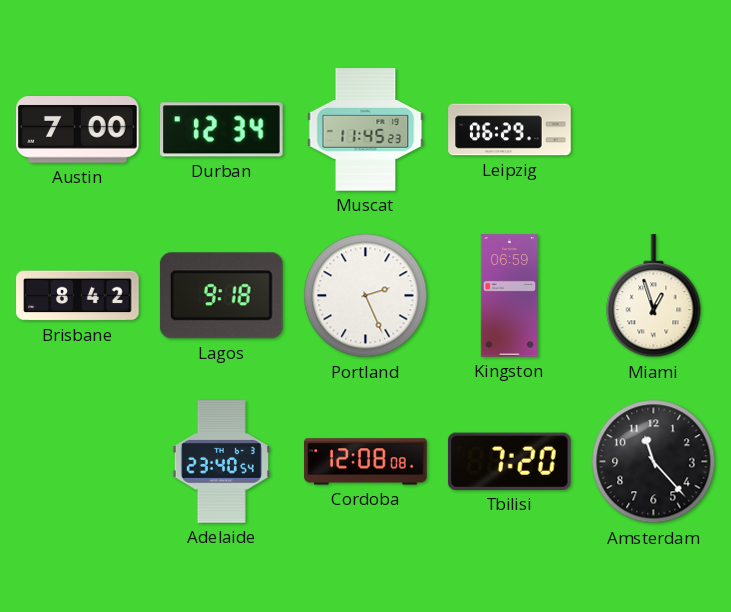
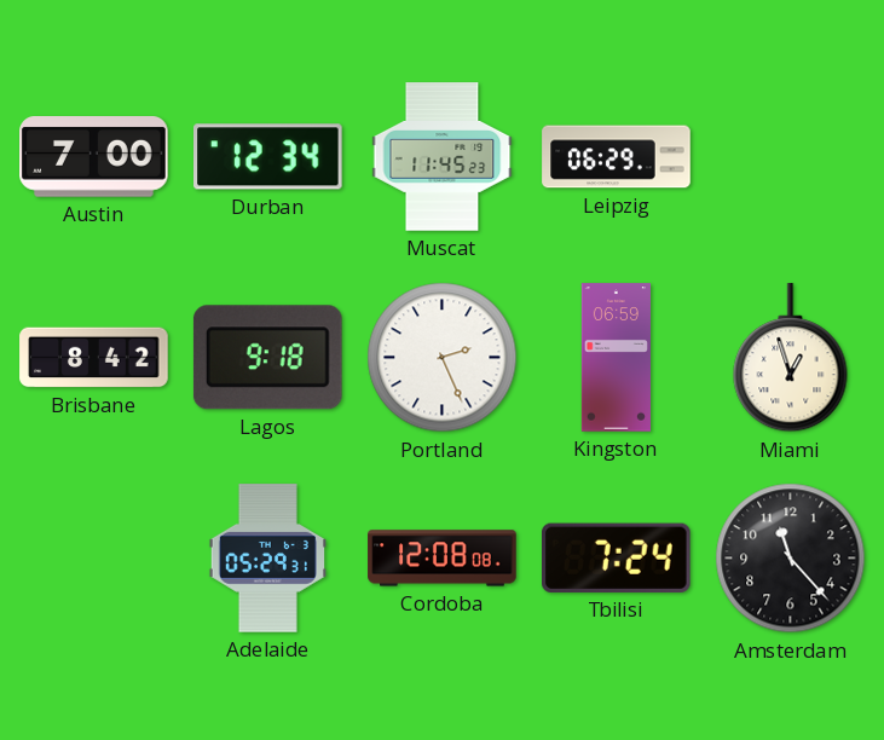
Adelaide: 23:40 -> 05:29
Tbilisi: 7:20 -> 7:24
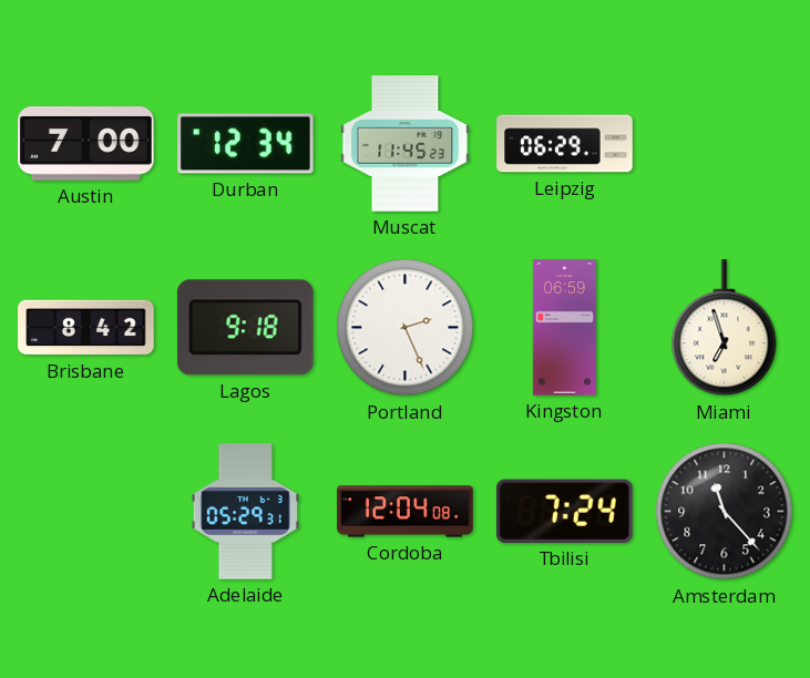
Miami: 12:57 -> 6:57
Cordoba: 12:08 -> 12:04
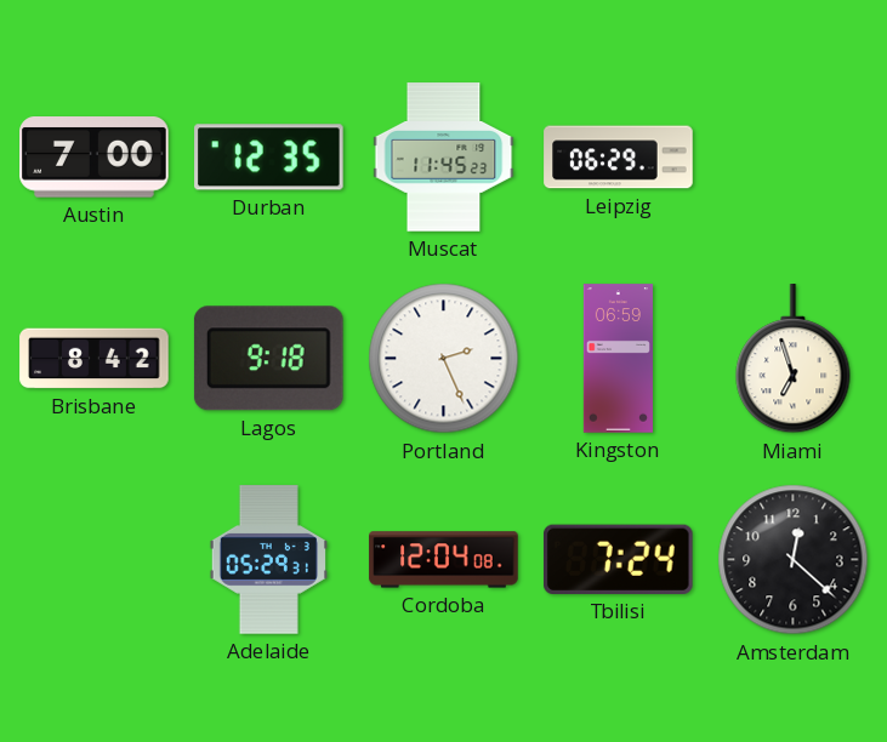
Durban: 12:34 -> 12:35
Amsterdam: 11:23 -> 12:22
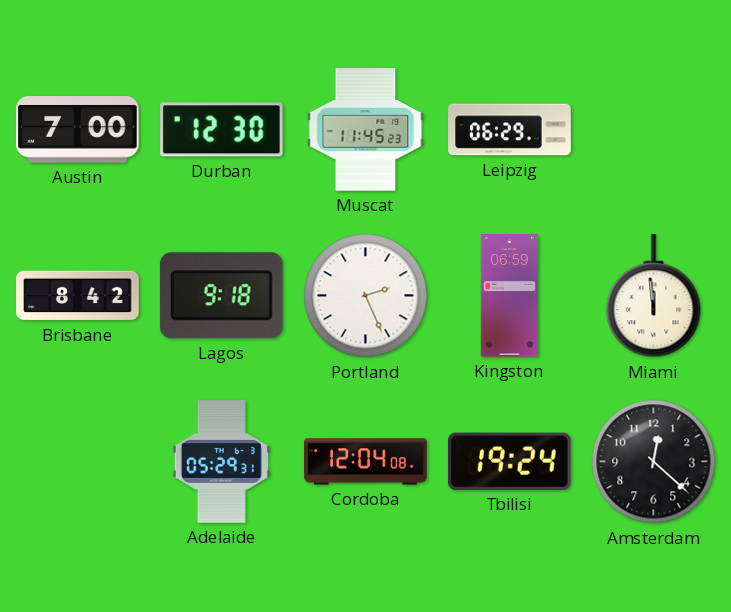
Durban: 12:35 -> 12:30
Miami: 6:57 -> 11:59
Tbilisi: 7:24 -> 19:24
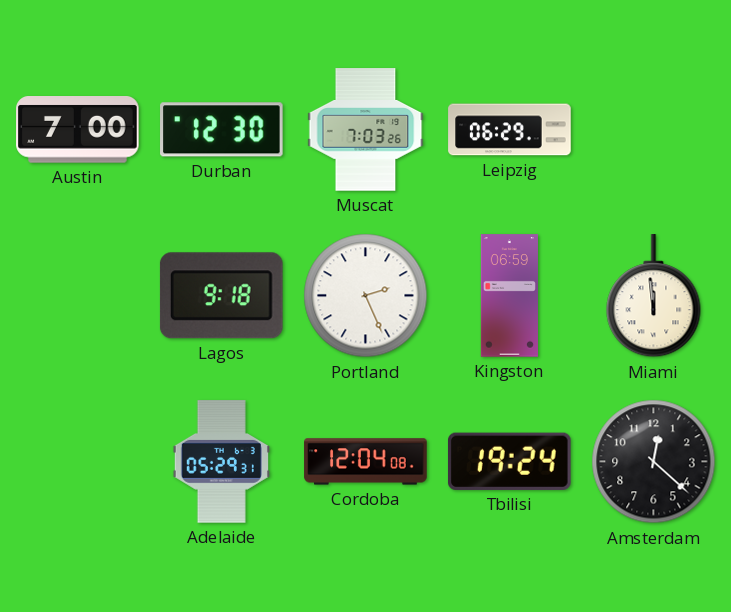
Muscat: 11:45 -> 7:03
Brisbane: 8:42 -> none
